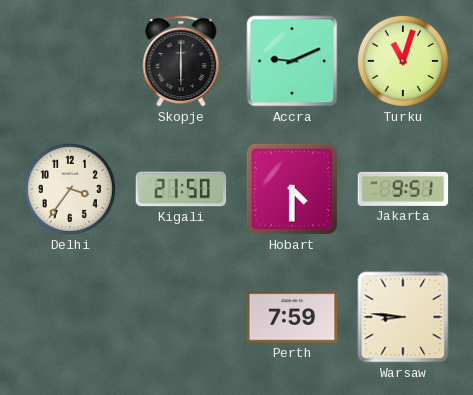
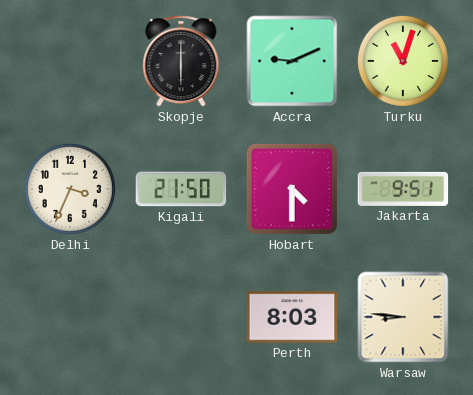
Delhi: 3:36 -> 3:34
Perth: 7:59 -> 8:03
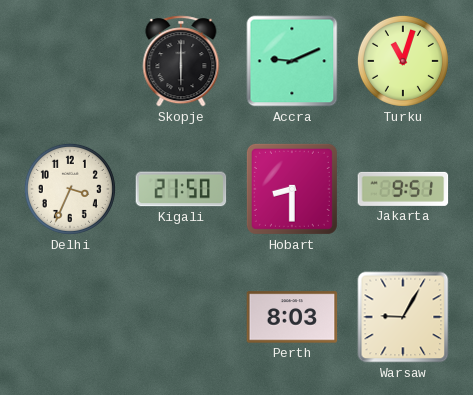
Hobart: 4:30 -> 8:30
Warsaw: 8:46 -> 9:05
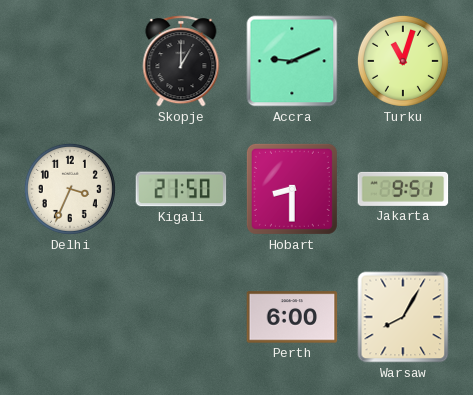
Skopje: 6:00 -> 1:00
Perth: 8:03 -> 6:00
Warsaw: 9:05 -> 8:05
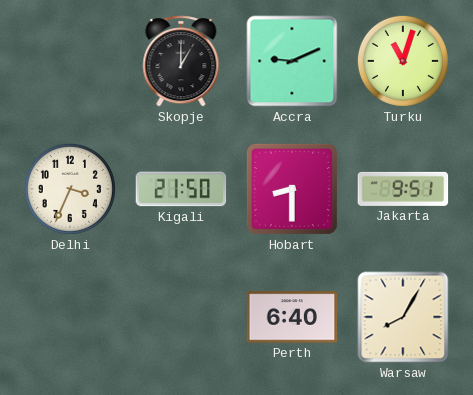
Perth: 6:00 -> 6:40
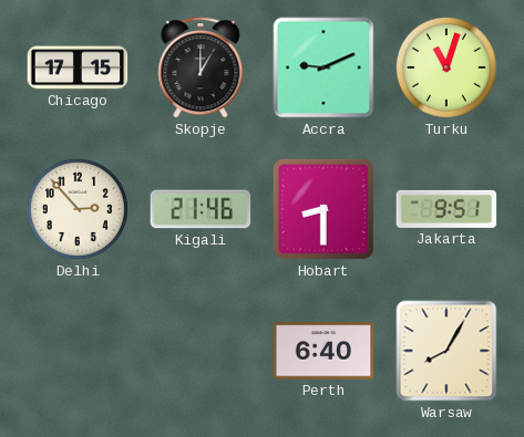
Chicago: none -> 17:15
Delhi: 3:34 -> 2:53
Kigali: 21:50 -> 21:46
